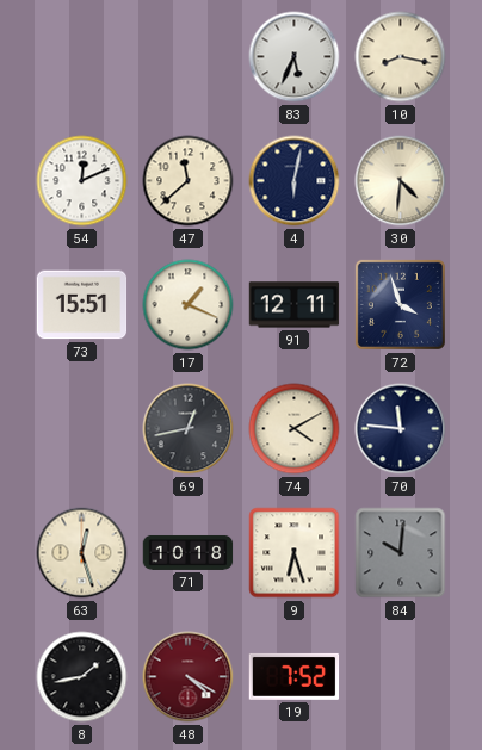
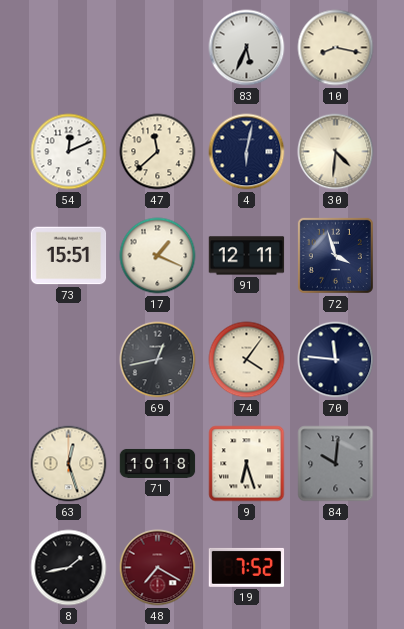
74: 4:10 -> 4:06
48: 4:20 -> 7:20
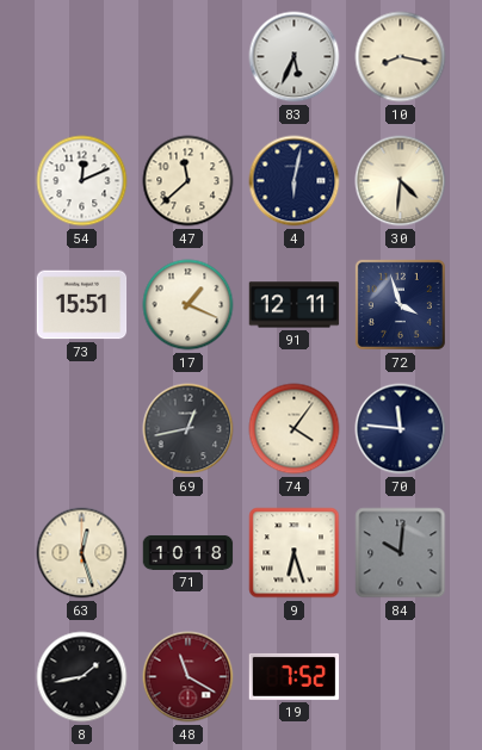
48: 7:20 -> 11:20
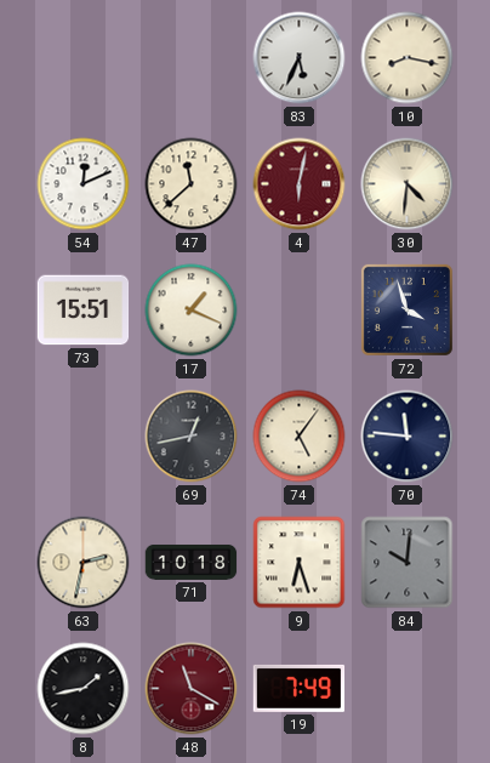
4 dial: navy -> burgundy
91: 12:11 -> none
74: 4:06 -> 5:06
63: 12:27 -> 2:32
19: 7:52 -> 7:49
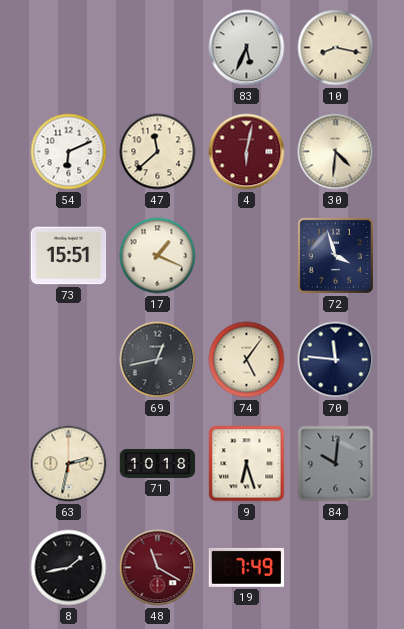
54: 12:11 -> 6:11
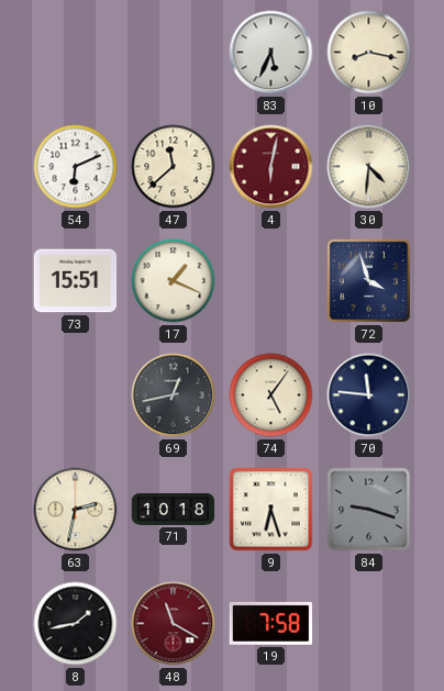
84: 10:01 -> 9:18
19: 7:49 -> 7:58
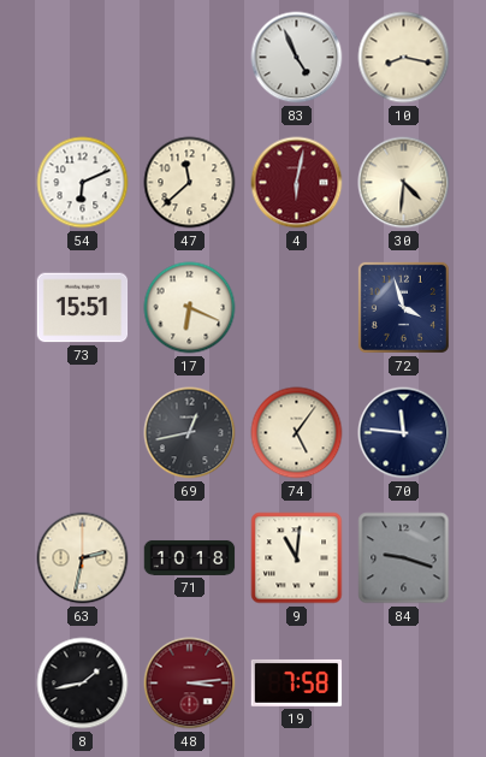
83: 5:34 -> 4:56
17: 1:19 -> 6:19
9: 6:27 -> 11:01
48: 11:20 -> 3:14
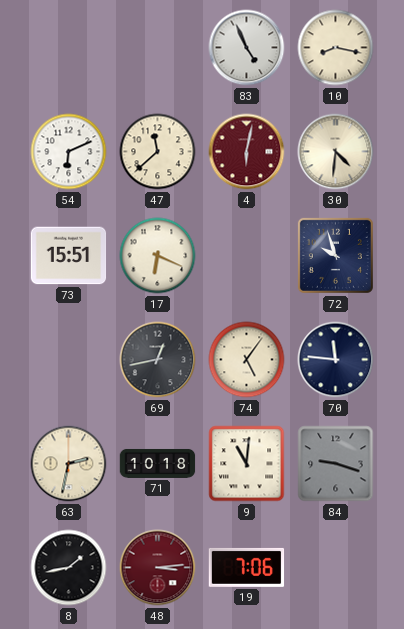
72: 3:57 -> 9:57
19: 7:58 -> 7:06
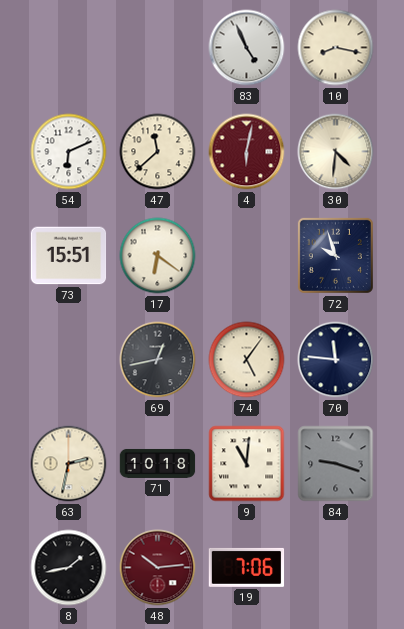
17: 6:19 -> 6:21
48: 3:14 -> 10:14
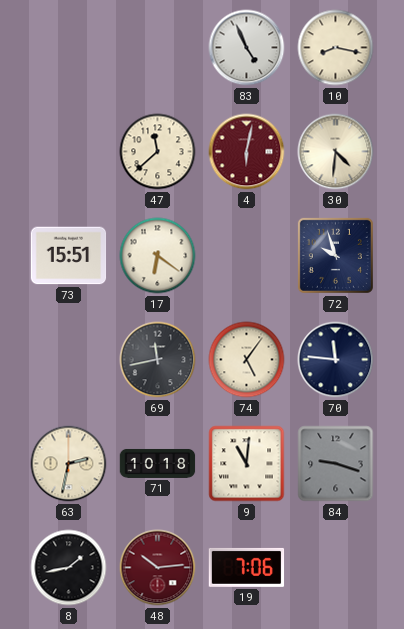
54: 6:11 -> none
69: 12:43 -> 11:43
